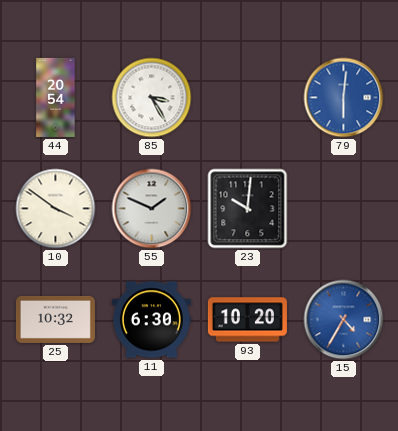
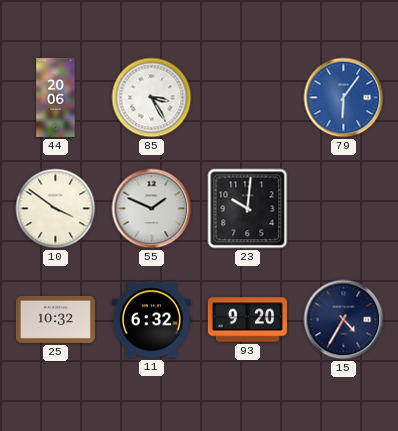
44: 20:54 -> 20:06
79: 6:01 -> 6:06
11: 6:30 -> 6:32
93: 10:20 -> 9:20
15 dial: blue -> navy
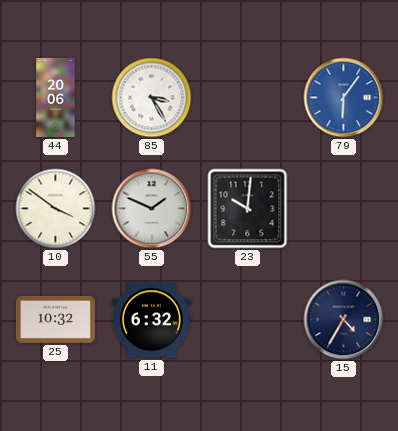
93: 9:20 -> none
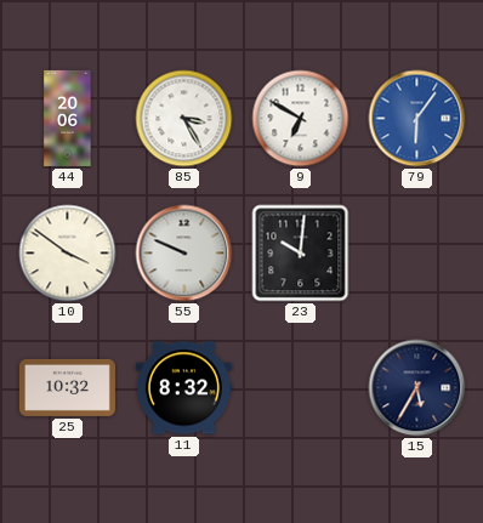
9: none -> 6:50
55: 1:49 -> 9:49
11: 6:32 -> 8:32
15: 4:35 -> 5:35
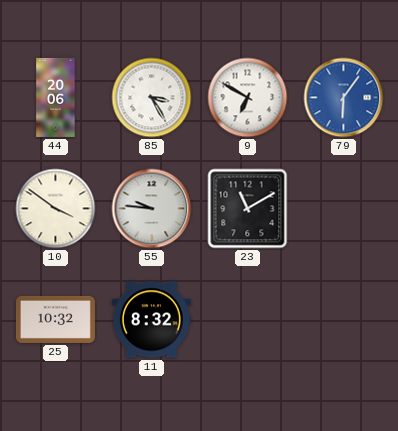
55: 9:49 -> 9:46
23: 10:01 -> 11:10
15: 5:35 -> none
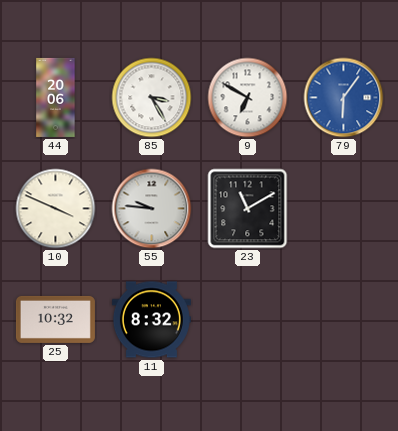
10: 3:51 -> 3:49
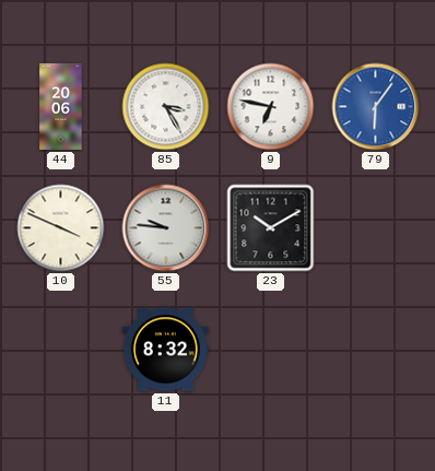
9: 6:50 -> 6:47
23: 11:10 -> 10:10
25: 10:32 -> none
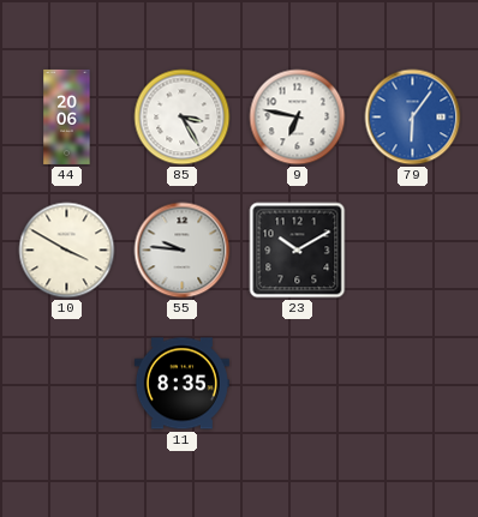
10: 3:49 -> 3:50
11: 8:32 -> 8:35
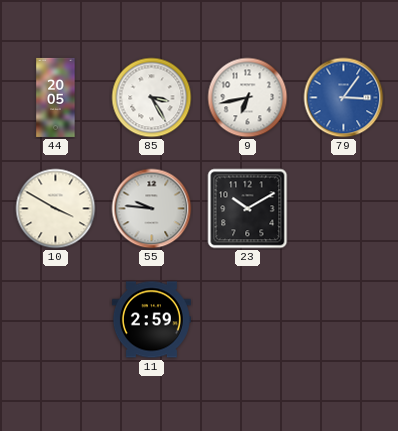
44: 20:06 -> 20:05
9: 6:47 -> 6:43
79: 6:06 -> 3:06
11: 8:35 -> 2:59
